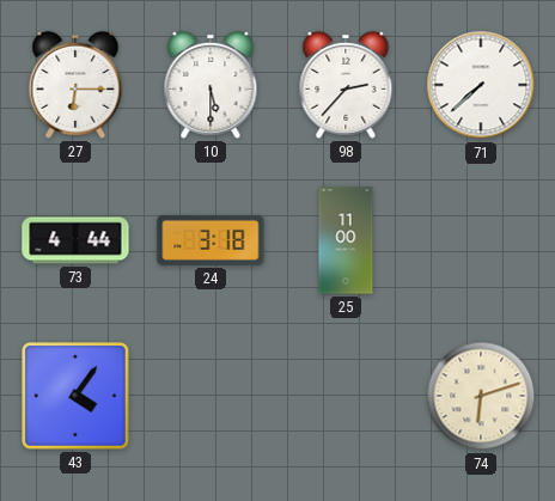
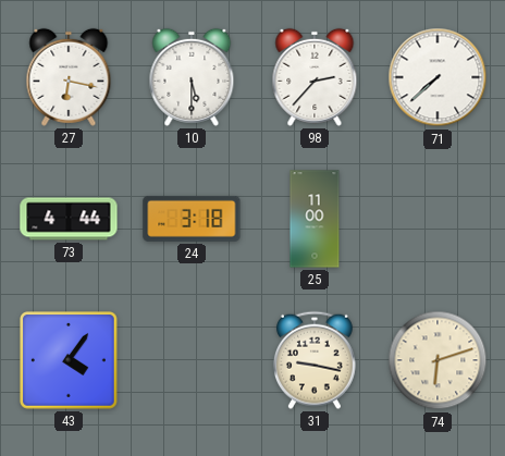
27: 6:15 -> 6:17
31: none -> 9:17
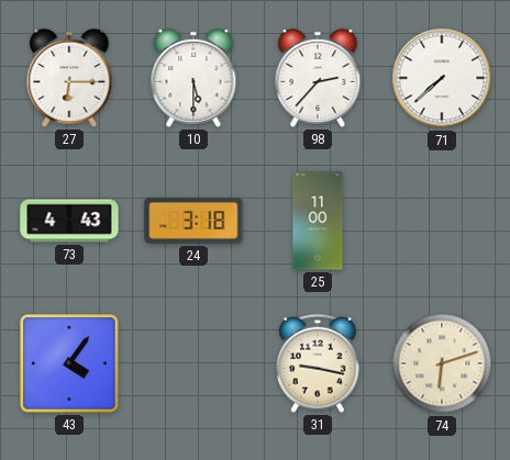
27: 6:17 -> 6:15
73: 4:44 -> 4:43
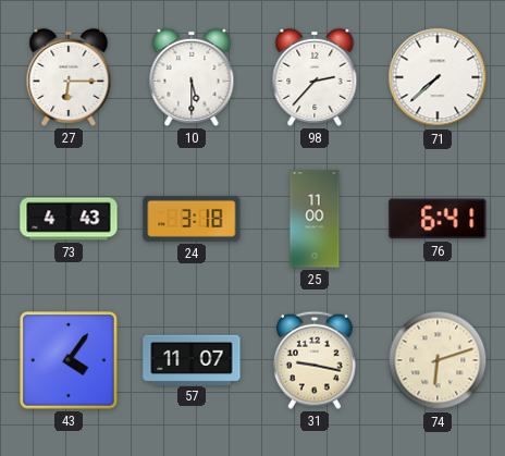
76: none -> 6:41
57: none -> 11:07
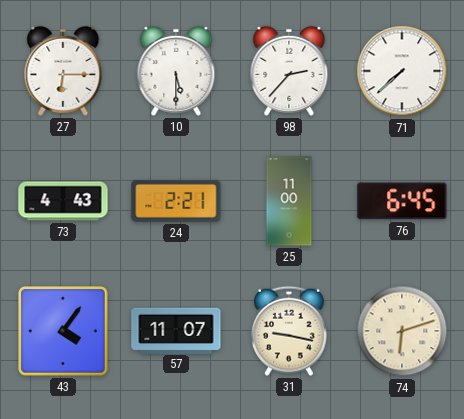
24: 3:18 -> 2:21
76: 6:41 -> 6:45
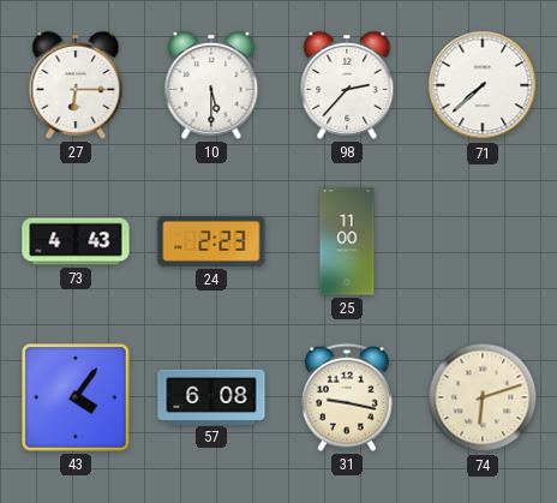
24: 2:21 -> 2:23
76: 6:45 -> none
57: 11:07 -> 6:08
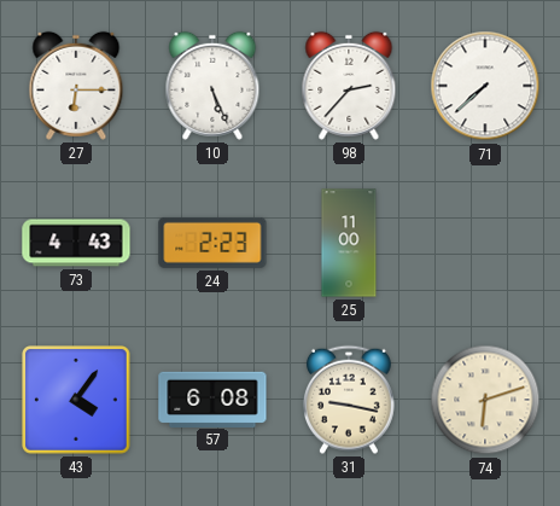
10: 5:30 -> 5:26
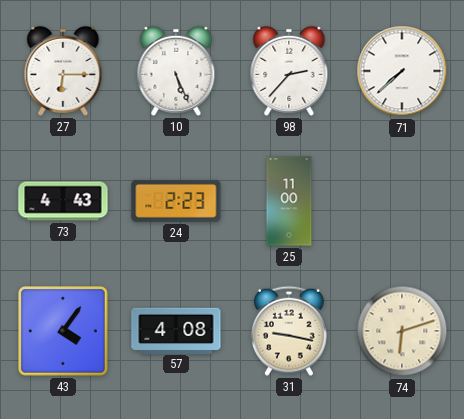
57: 6:08 -> 4:08
